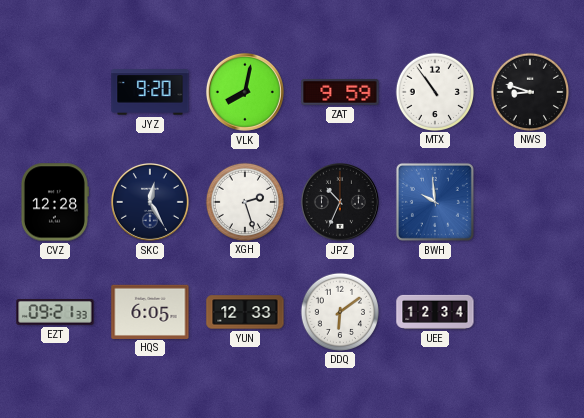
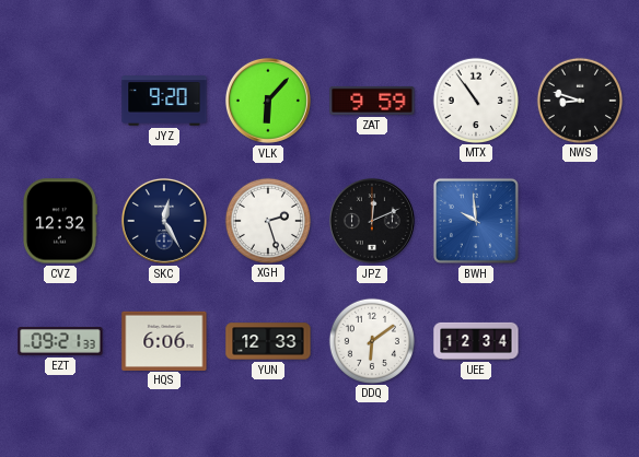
VLK: 8:02 -> 6:07
CVZ: 12:28 -> 12:32
JPZ: 10:34 -> 12:11
HQS: 6:05 -> 6:06
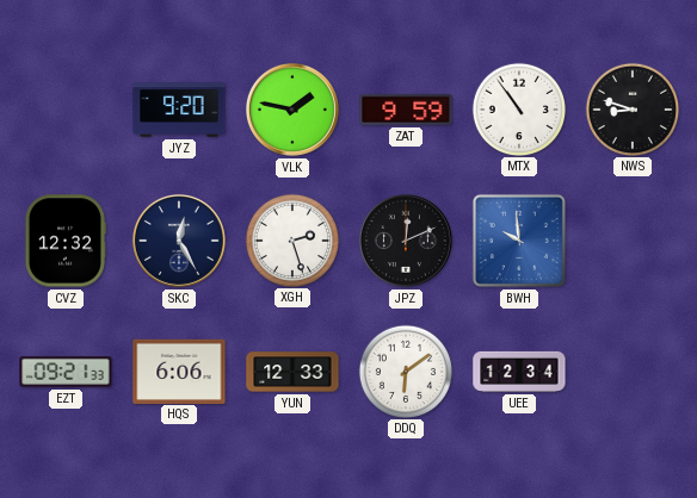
VLK: 6:07 -> 1:47
